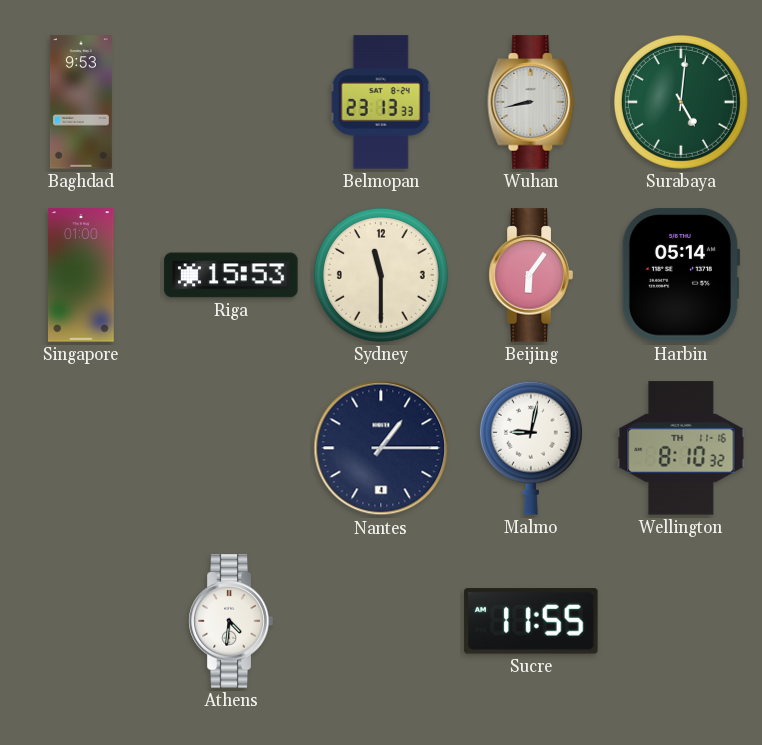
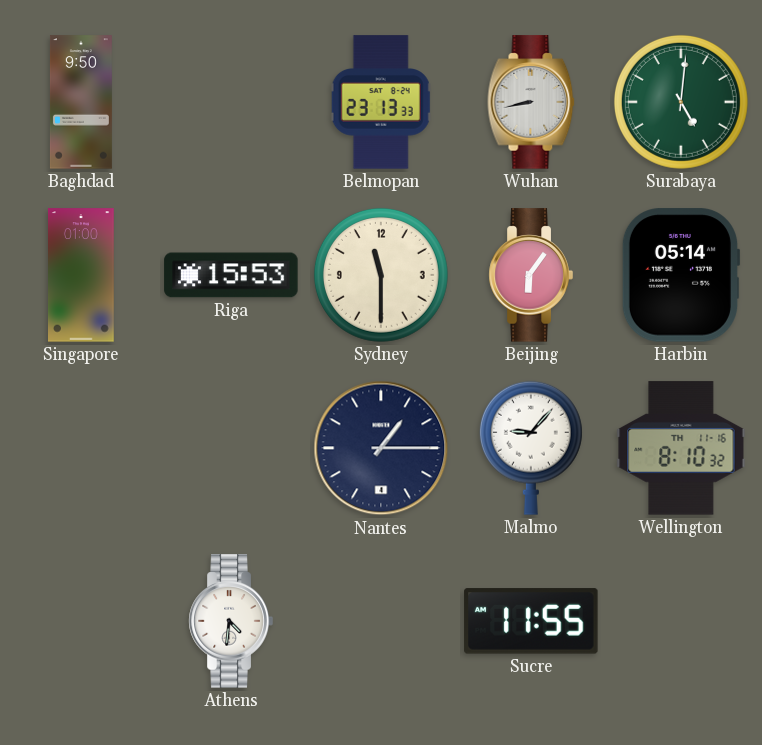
Baghdad: 9:53 -> 9:50
Malmo: 9:02 -> 9:07
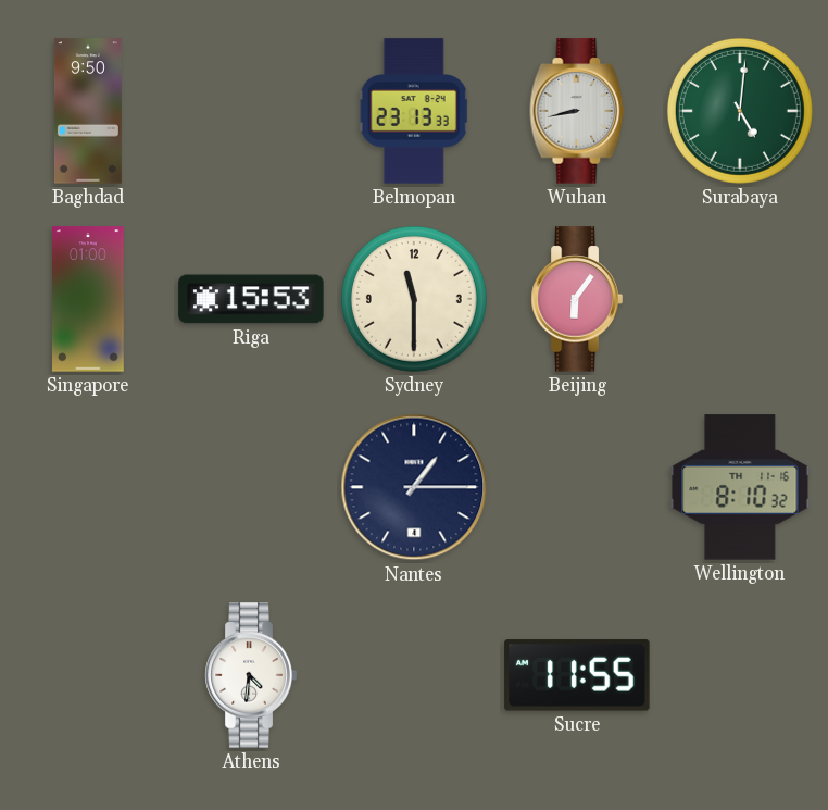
Harbin: 05:14 -> none
Malmo: 9:07 -> none
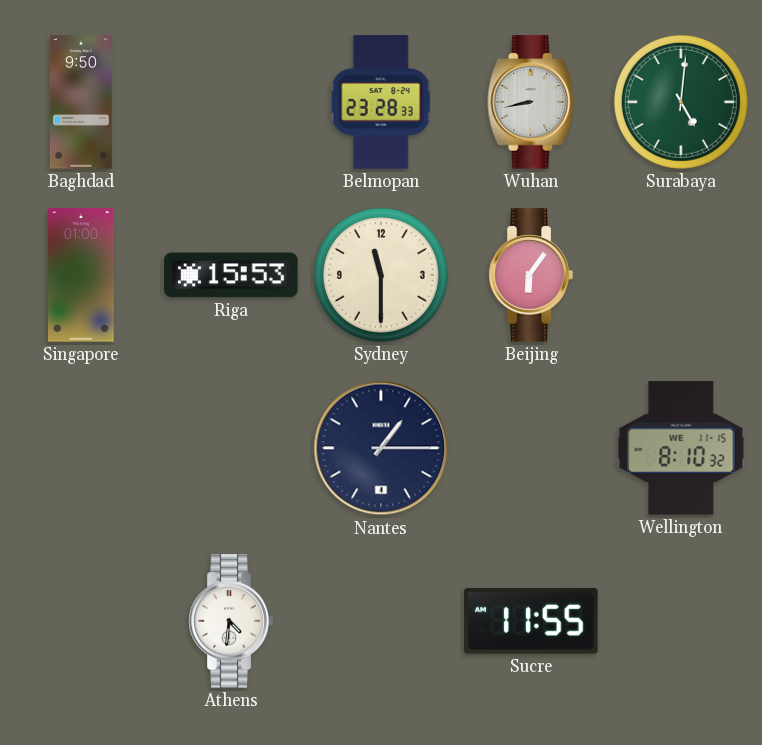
Belmopan: 23:13 -> 23:28
Wellington date: TH 11-16 -> WE 11-15
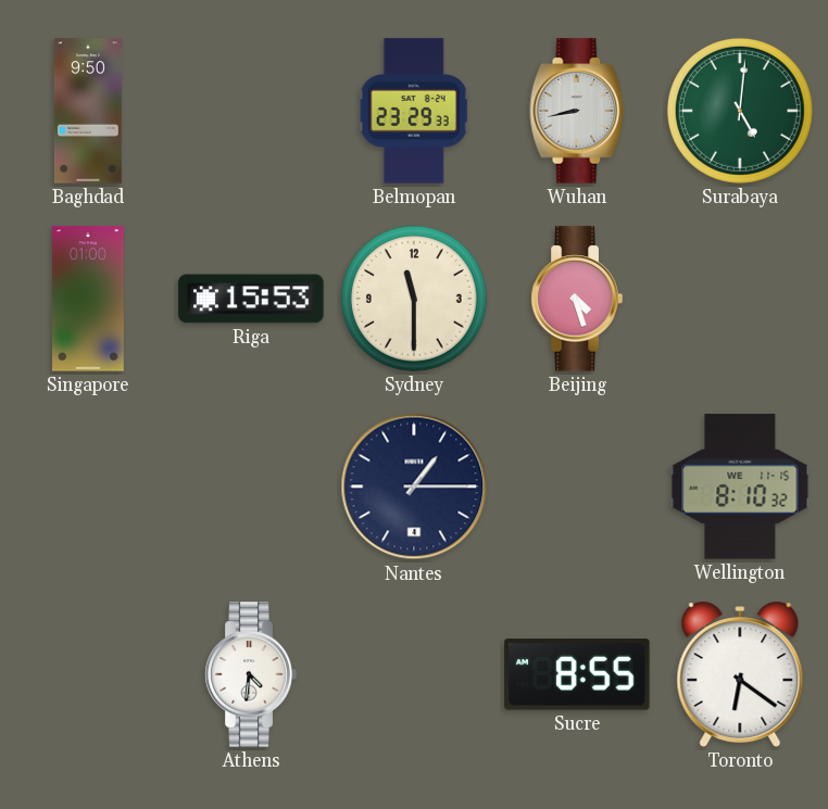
Belmopan: 23:28 -> 23:29
Beijing: 6:06 -> 4:27
Sucre: 11:55 -> 8:55
Toronto: none -> 6:21
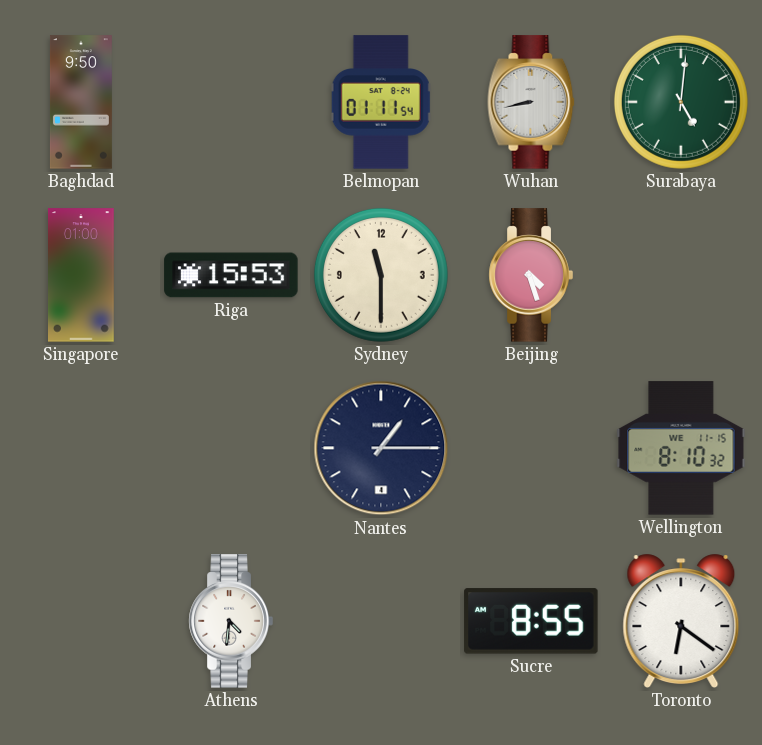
Belmopan: 23:29 -> 01:11
